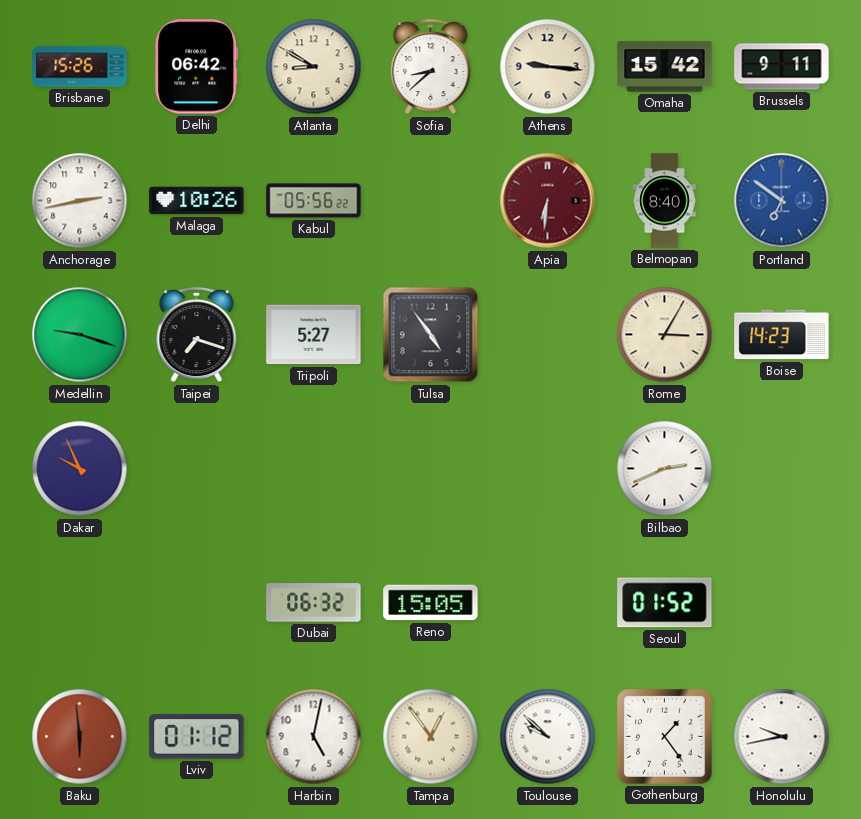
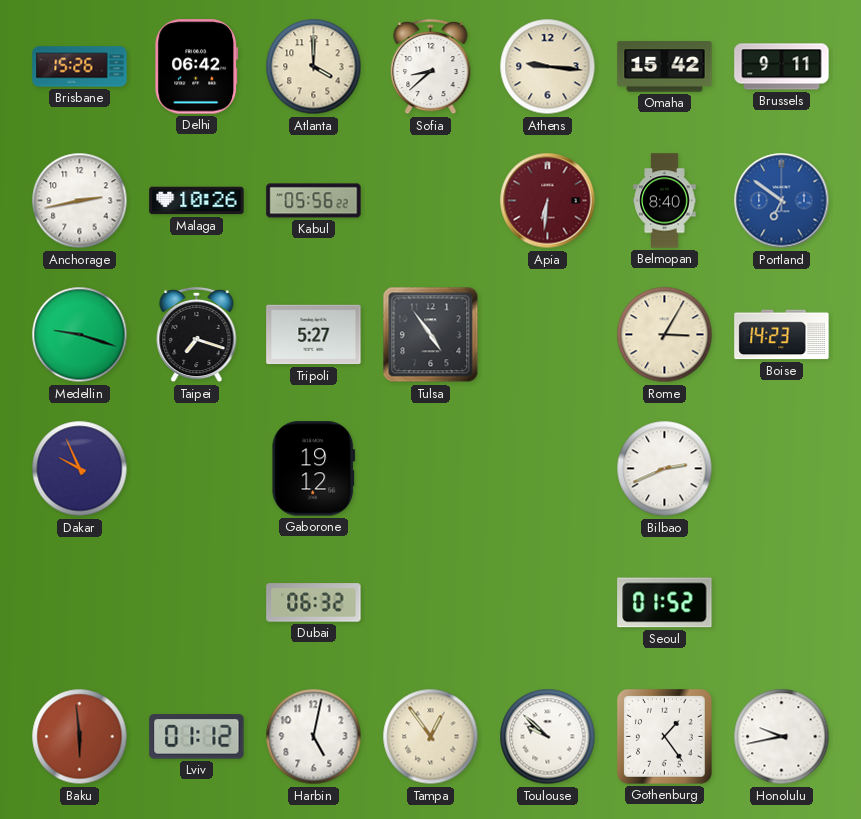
Atlanta: 8:50 -> 4:00
Gaborone: none -> 19:12
Reno: 15:05 -> none
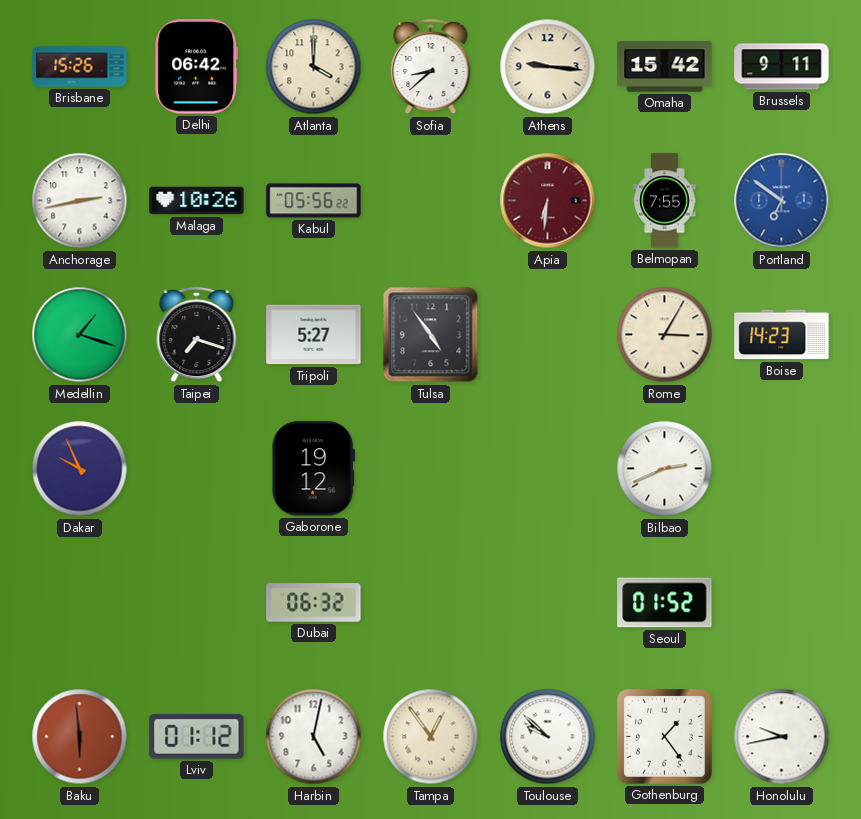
Belmopan: 8:40 -> 7:55
Medellin: 9:18 -> 1:18
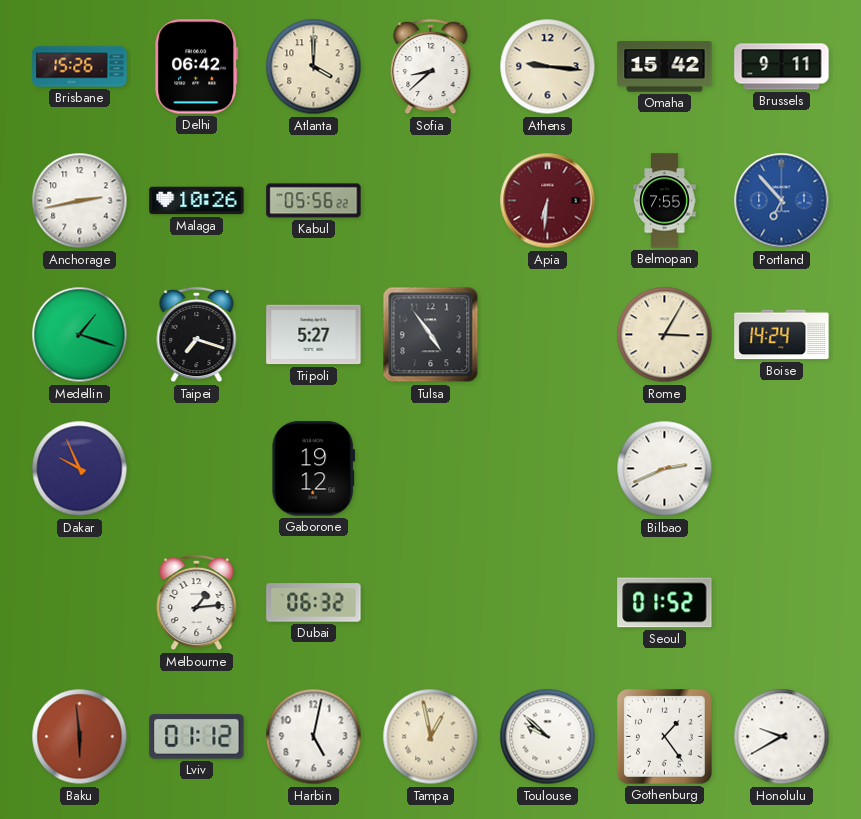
Portland: 6:51 -> 6:53
Boise: 14:23 -> 14:24
Melbourne: none -> 1:14
Tampa: 12:54 -> 12:58
Honolulu: 9:43 -> 9:40
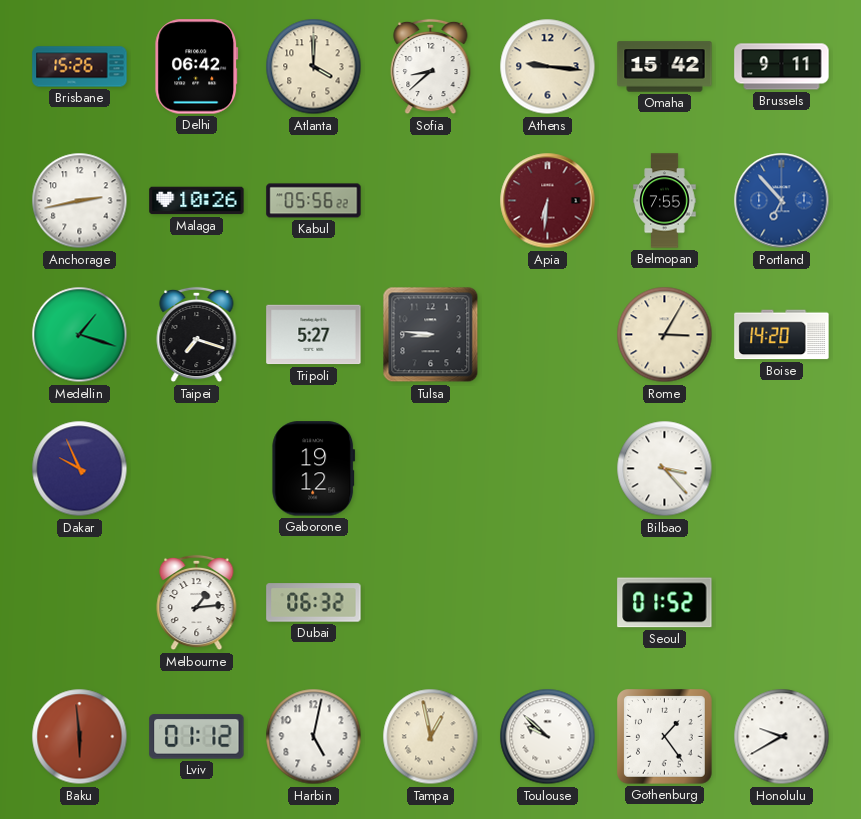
Tulsa: 4:54 -> 8:46
Boise: 14:24 -> 14:20
Bilbao: 2:41 -> 3:23
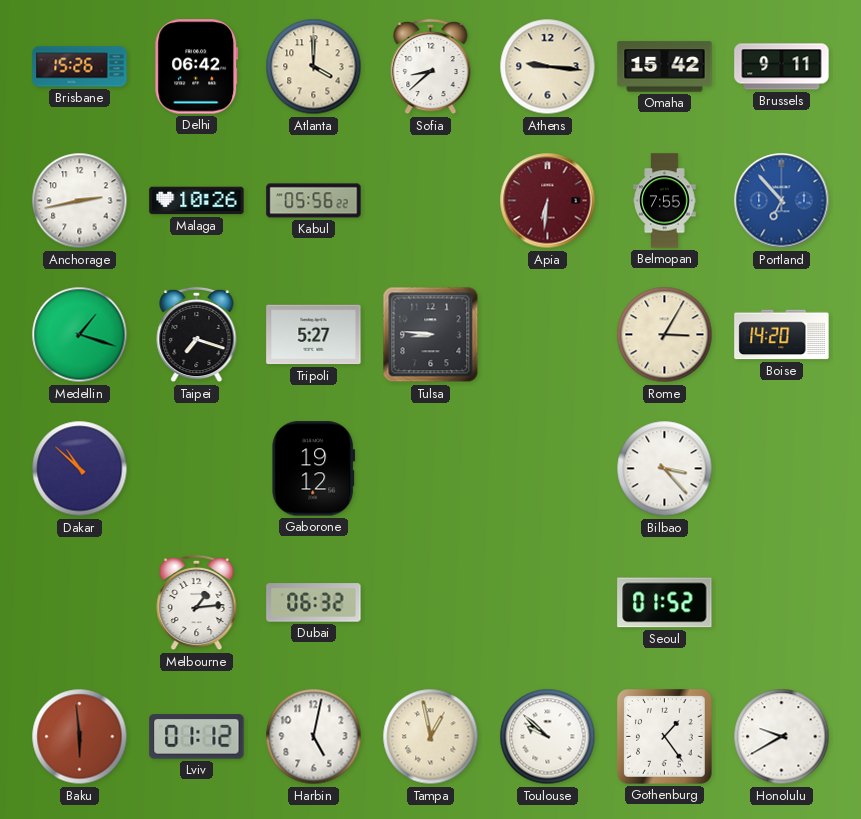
Dakar: 9:56 -> 10:52
